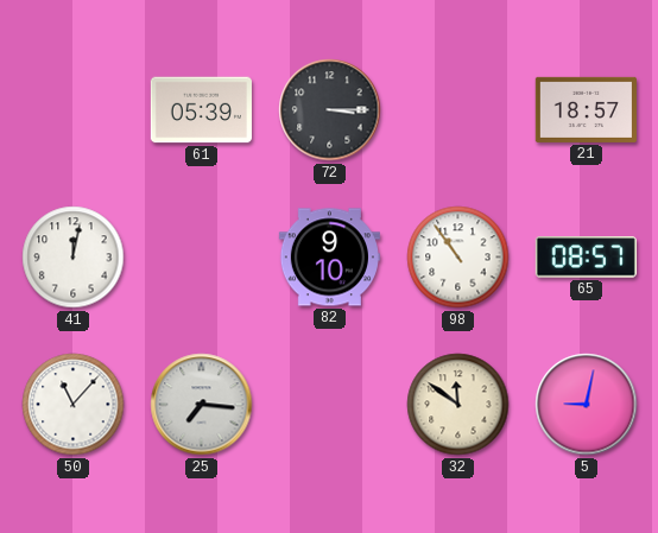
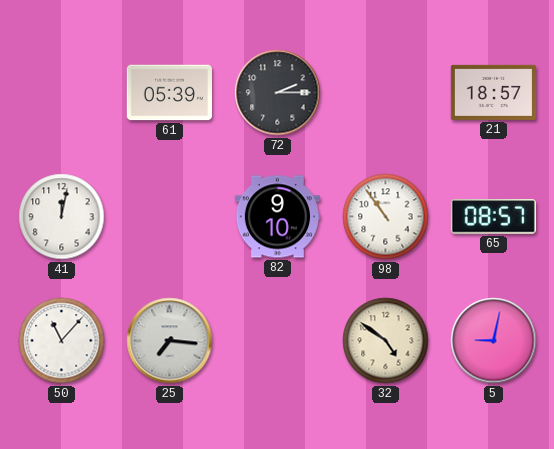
72: 3:15 -> 2:15
32: 11:51 -> 4:51
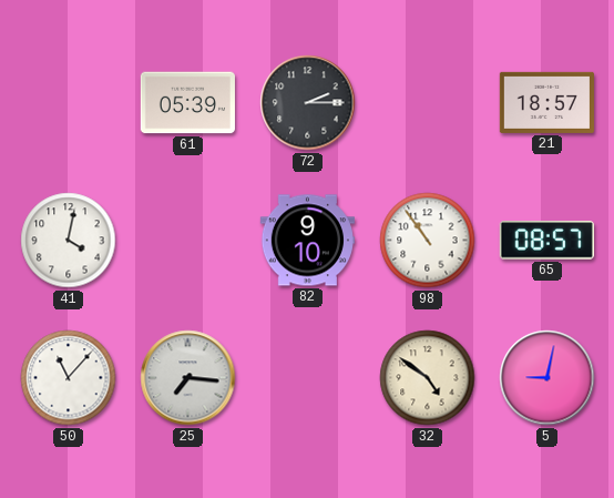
41: 12:02 -> 4:02
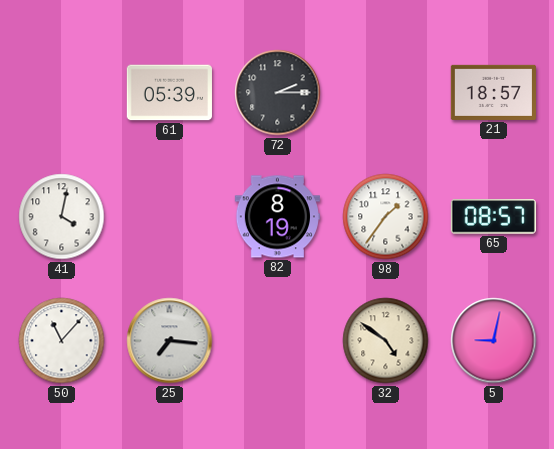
82: 9:10 -> 8:19
98: 10:54 -> 1:36
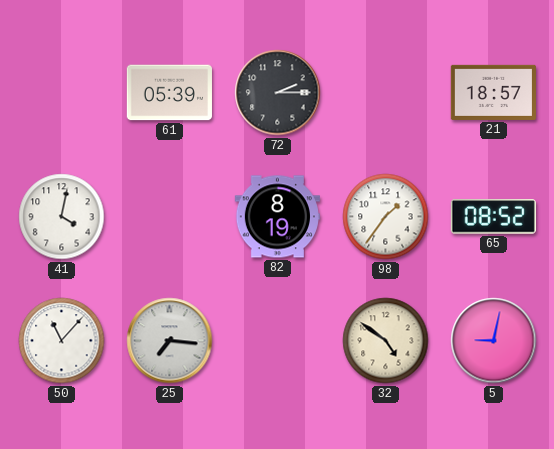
65: 08:57 -> 08:52
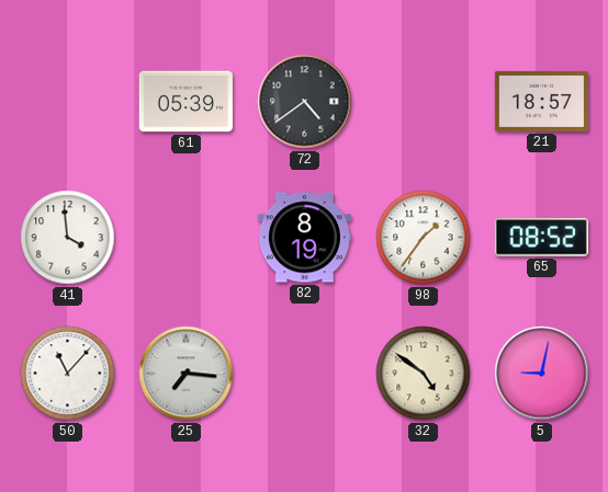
72: 2:15 -> 4:39
41: 4:02 -> 3:59
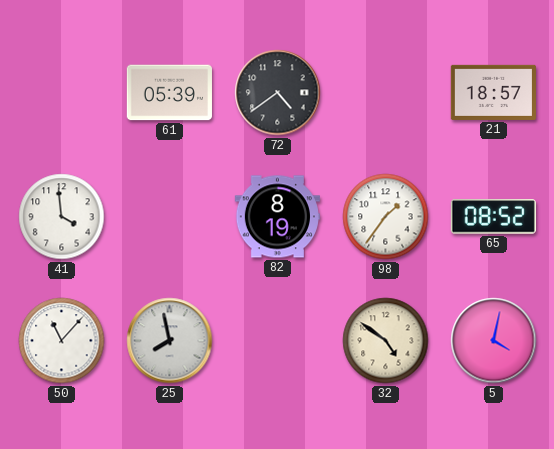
25: 7:16 -> 7:58
5: 9:02 -> 4:02
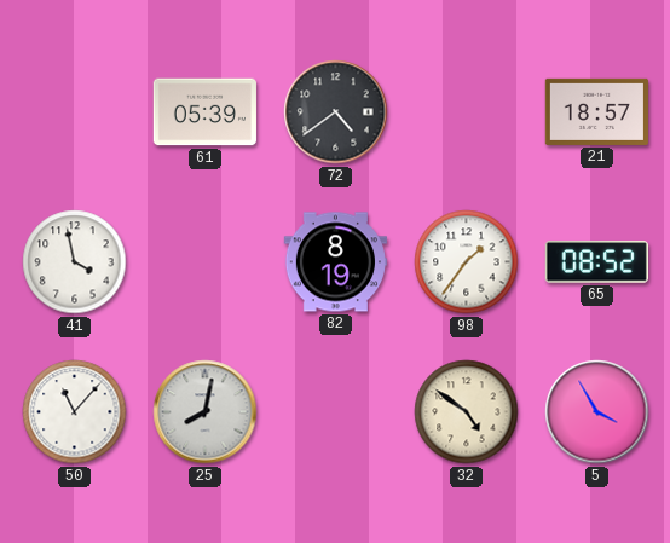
41: 3:59 -> 3:58
25: 7:58 -> 8:02
5: 4:02 -> 3:55
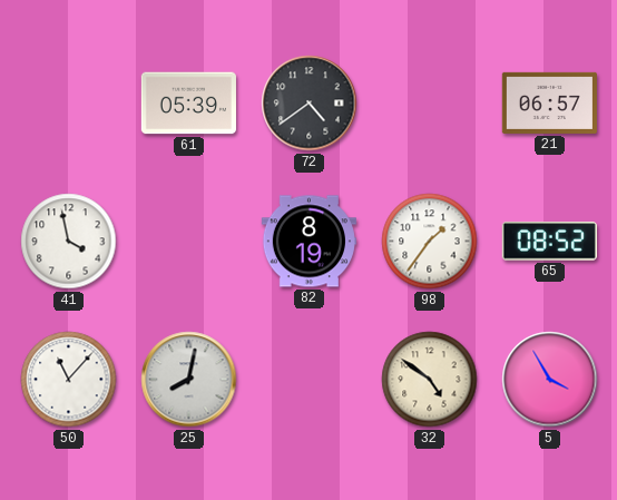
21: 18:57 -> 06:57
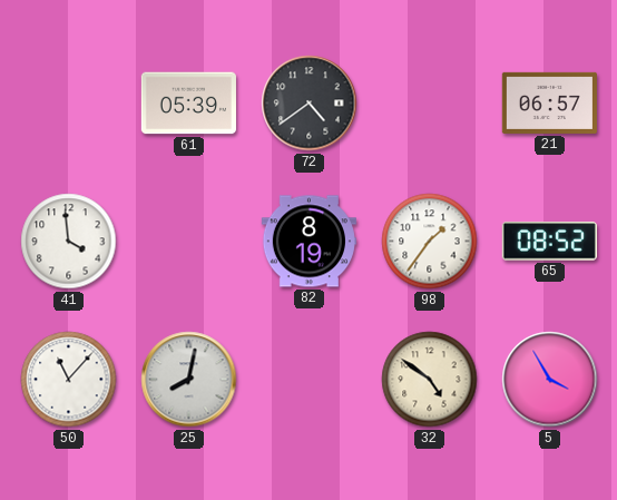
41: 3:58 -> 3:59
